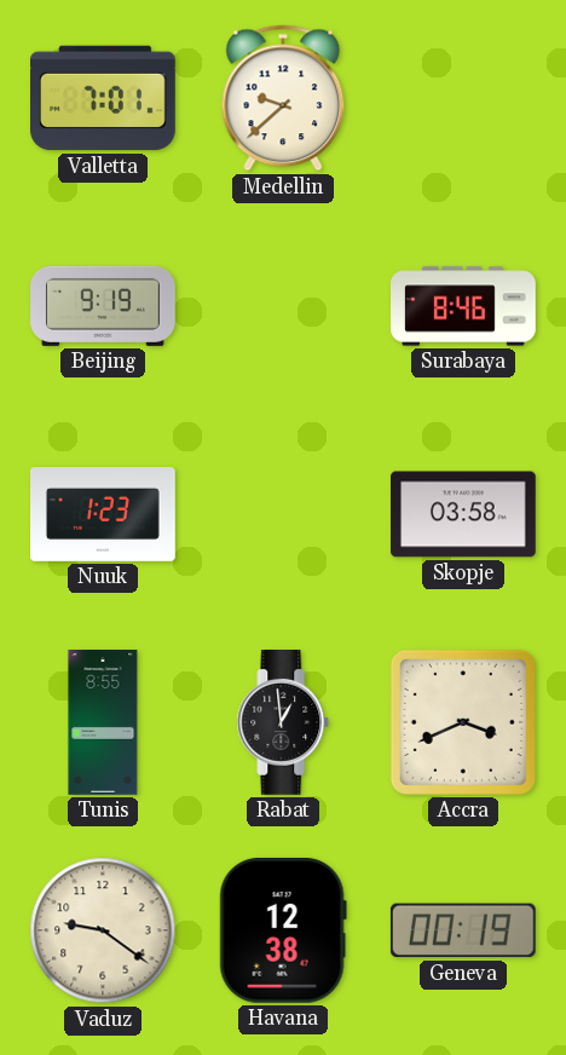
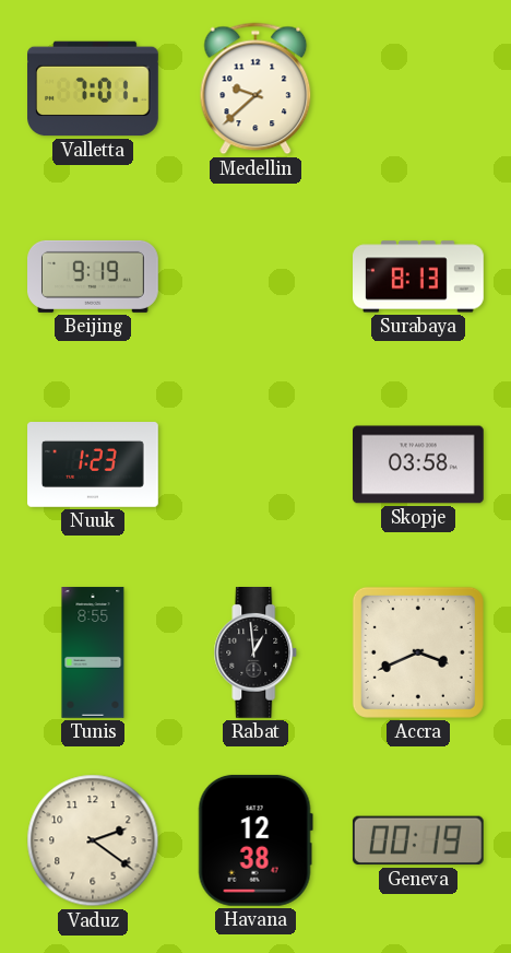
Surabaya: 8:46 -> 8:13
Vaduz: 9:21 -> 2:21
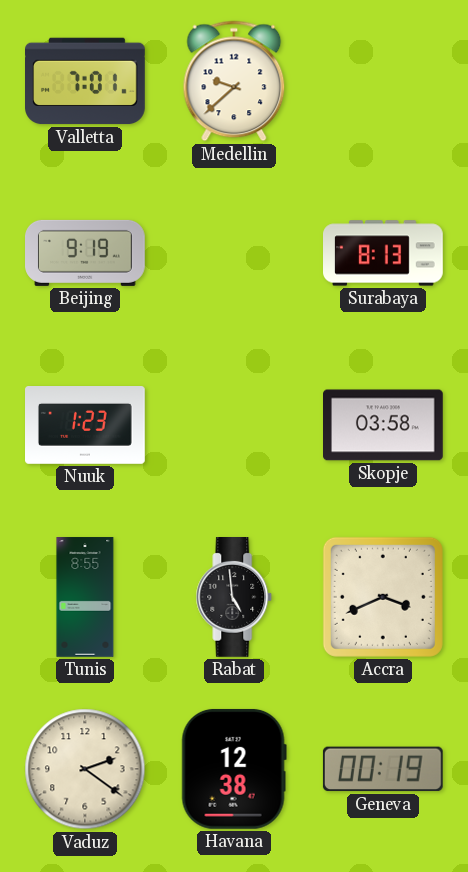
Rabat: 12:59 -> 4:59
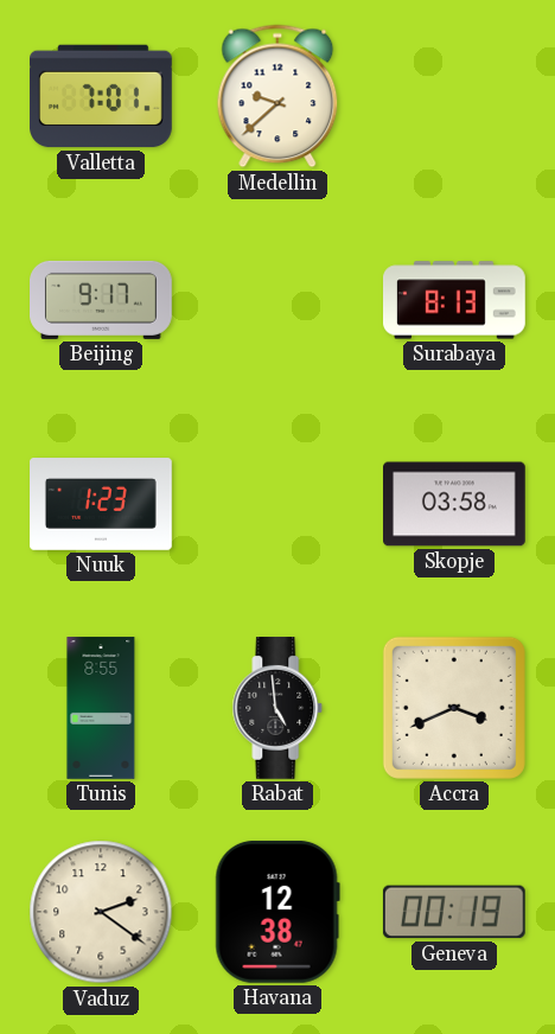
Beijing: 9:19 -> 9:17
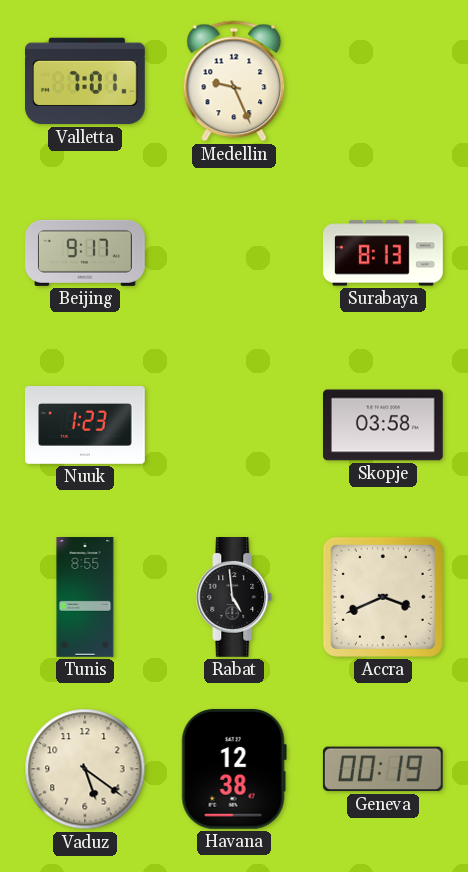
Medellin: 9:38 -> 9:26
Vaduz: 2:21 -> 5:21
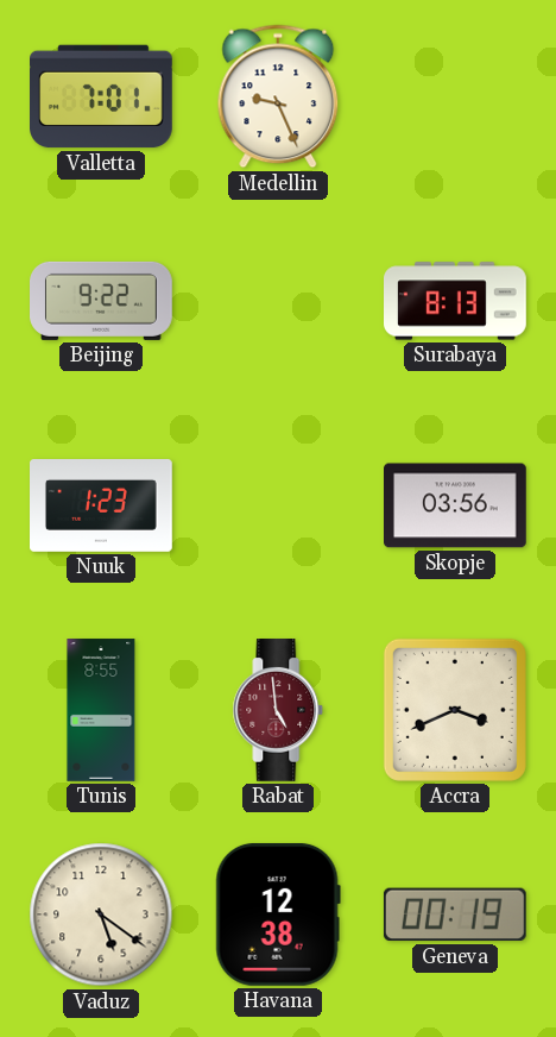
Beijing: 9:17 -> 9:22
Skopje: 03:58 -> 03:56
Rabat dial: black -> burgundy
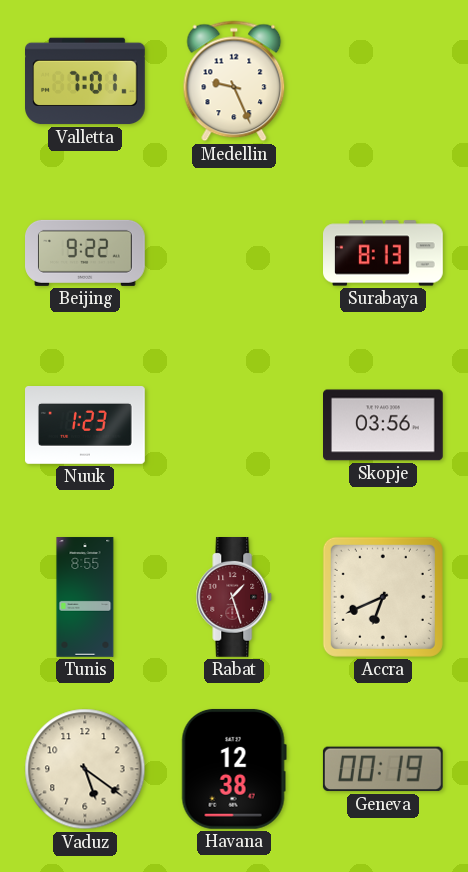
Rabat: 4:59 -> 1:27
Accra: 3:41 -> 6:41
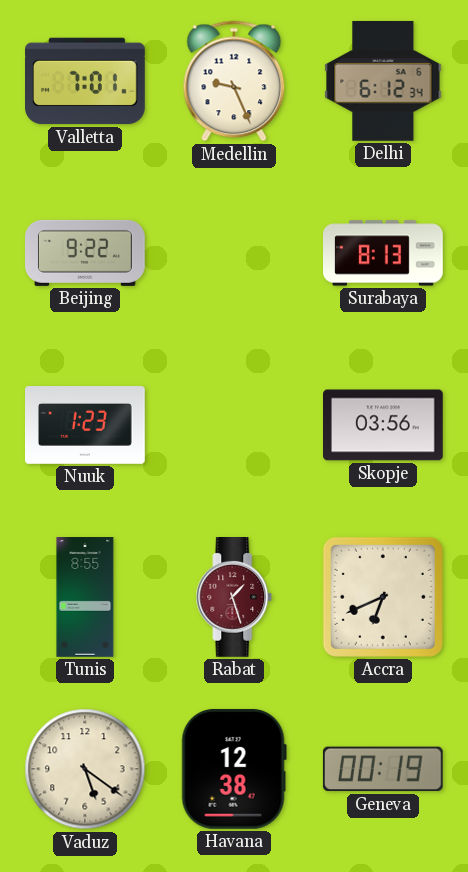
Delhi: none -> 6:12
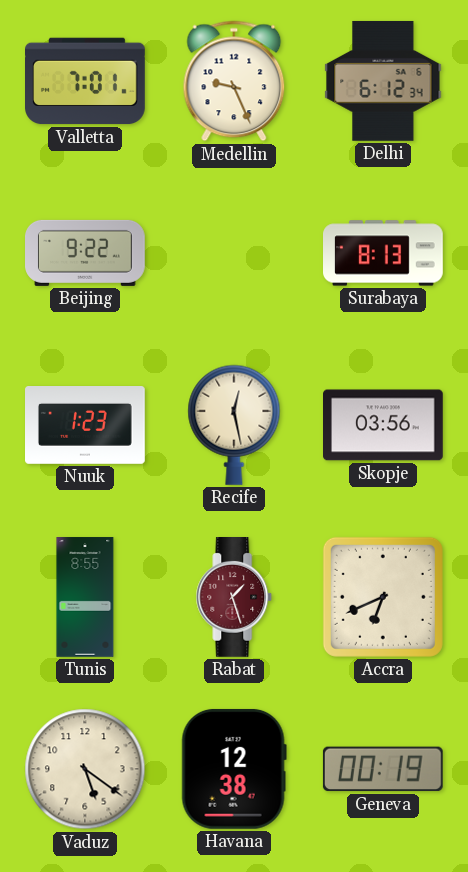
Recife: none -> 12:28
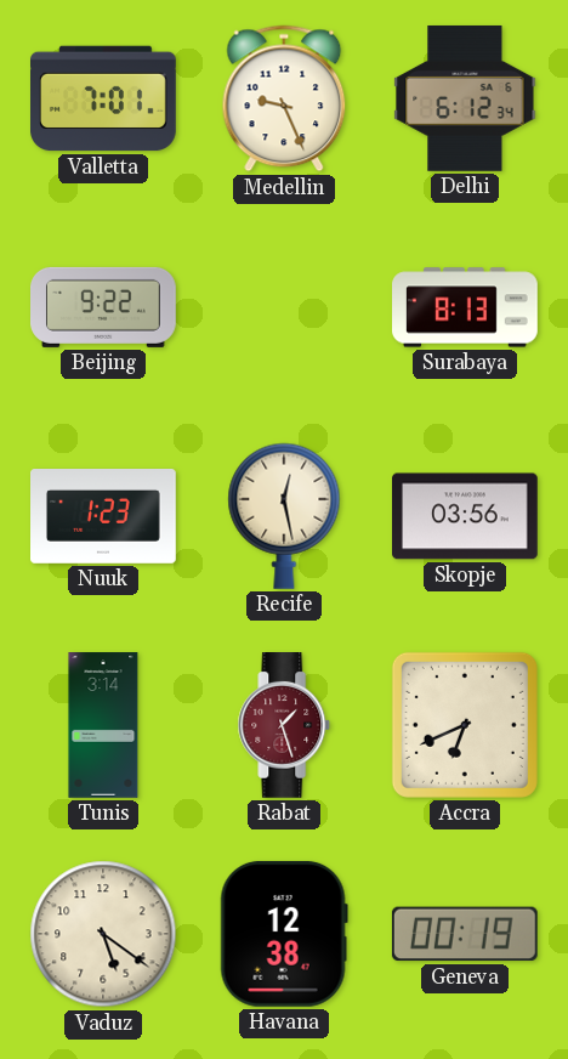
Tunis: 8:55 -> 3:14
